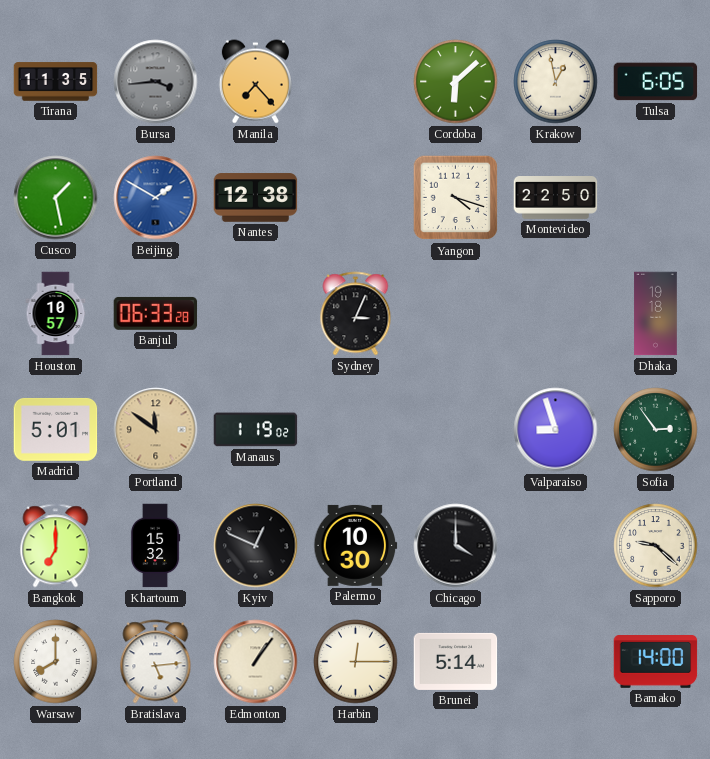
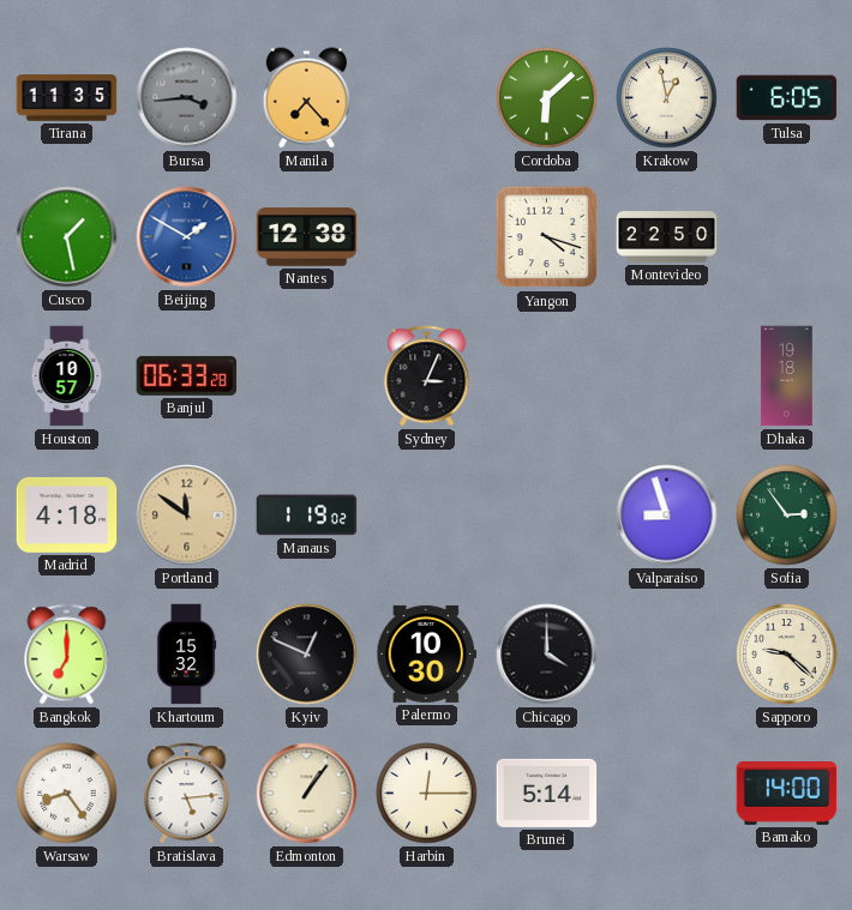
Madrid: 5:01 -> 4:18
Warsaw: 8:00 -> 8:24
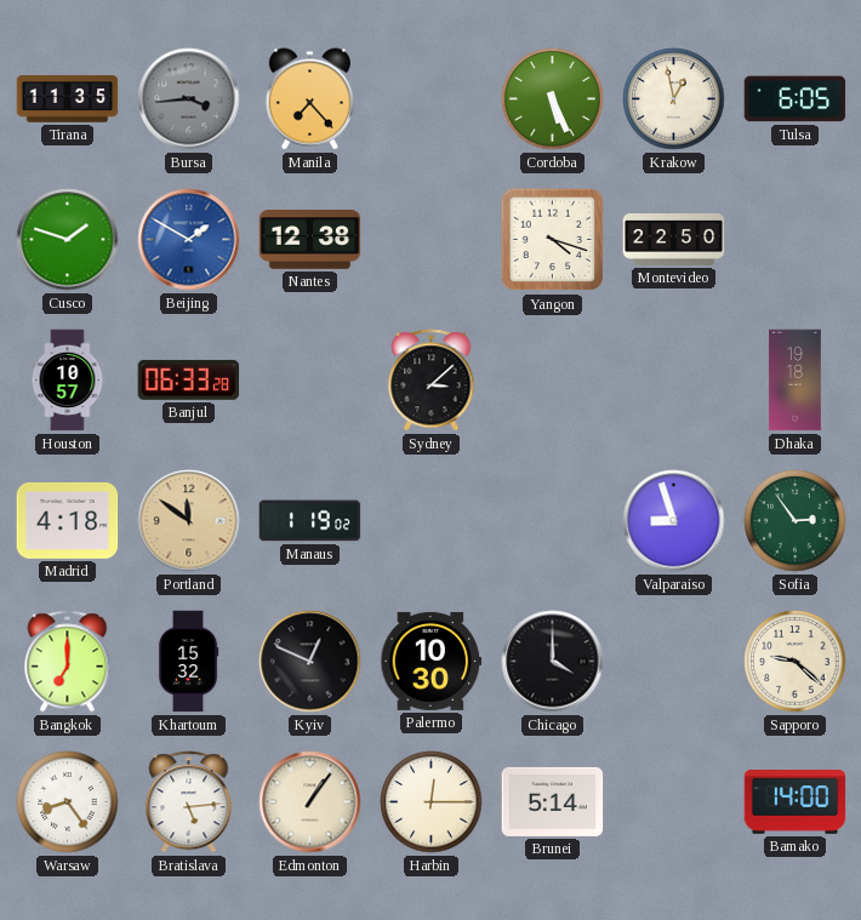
Cordoba: 6:08 -> 5:26
Cusco: 1:28 -> 1:48
Sydney: 3:04 -> 3:08
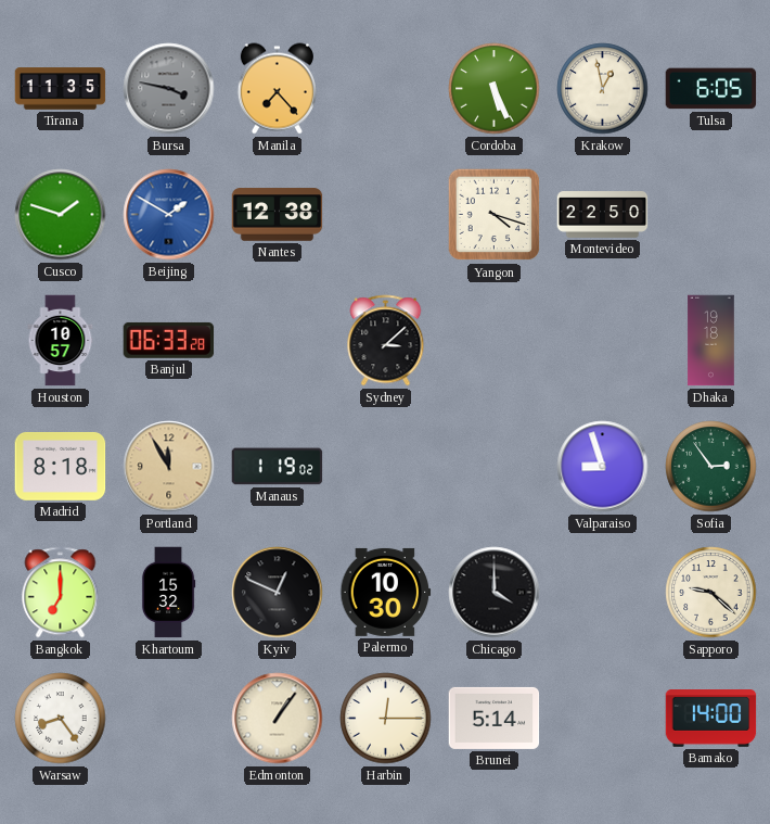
Bursa: 3:44 -> 3:47
Madrid: 4:18 -> 8:18
Portland: 11:51 -> 11:55
Bratislava: 5:14 -> none
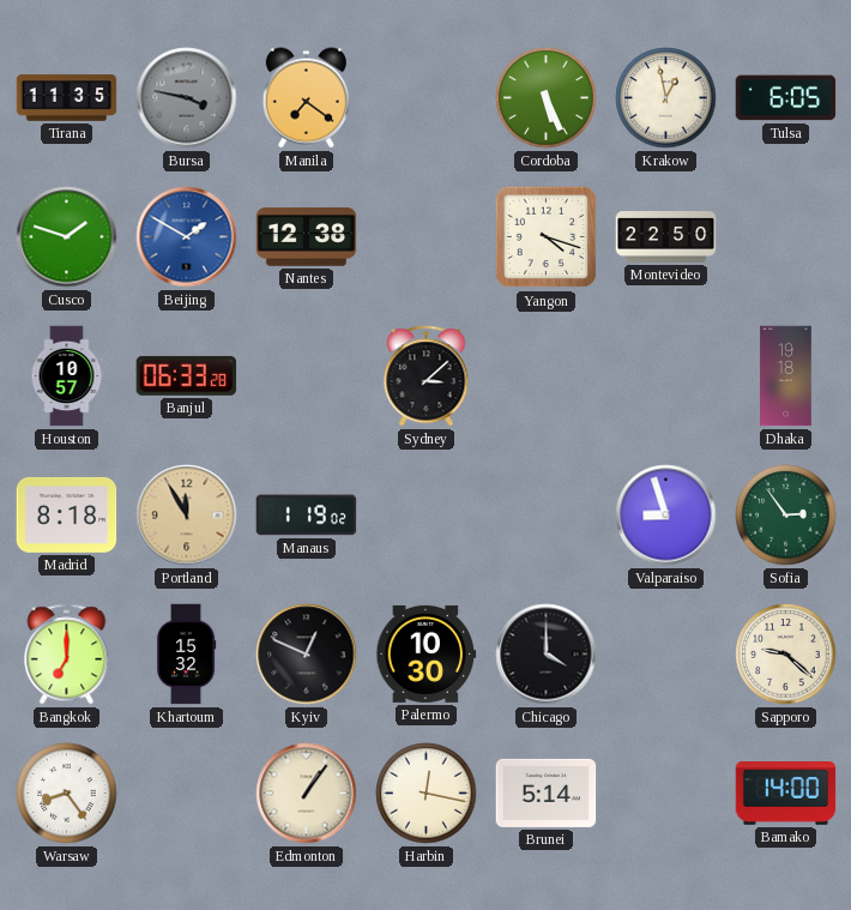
Manila: 7:23 -> 7:21
Harbin: 12:15 -> 12:17
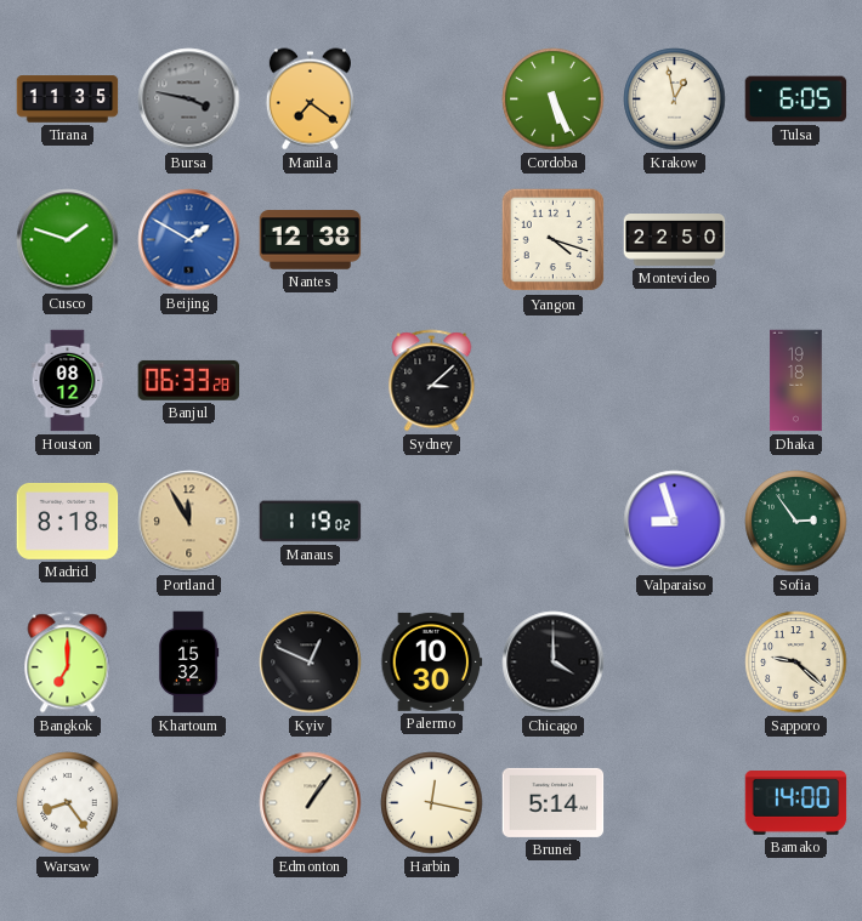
Houston: 10:57 -> 08:12
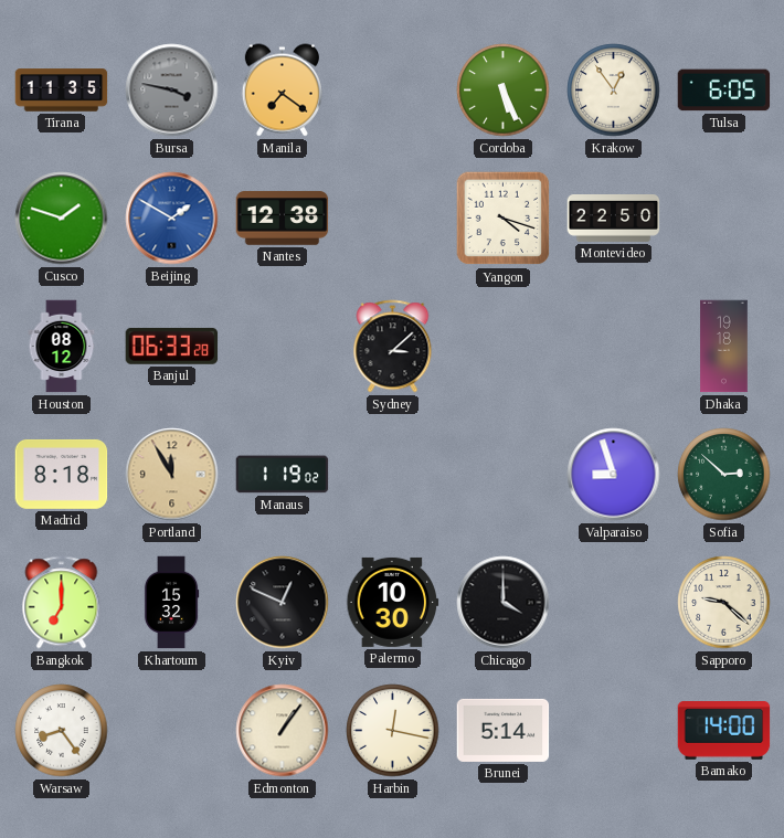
Krakow: 12:58 -> 12:54
Sofia: 2:54 -> 2:52
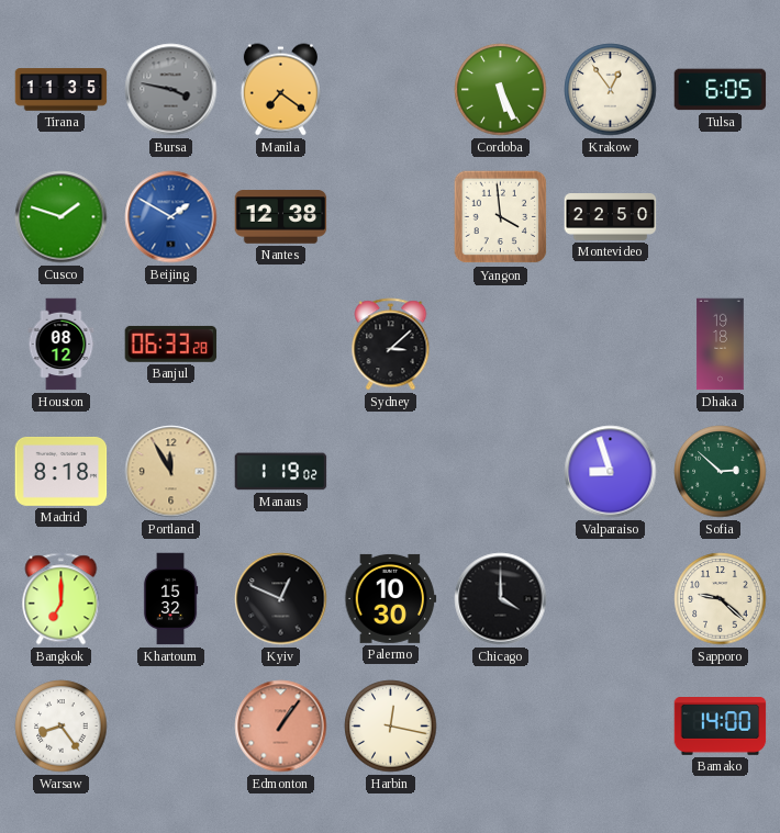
Yangon: 4:18 -> 3:59
Edmonton dial: cream -> salmon
Brunei: 5:14 -> none
